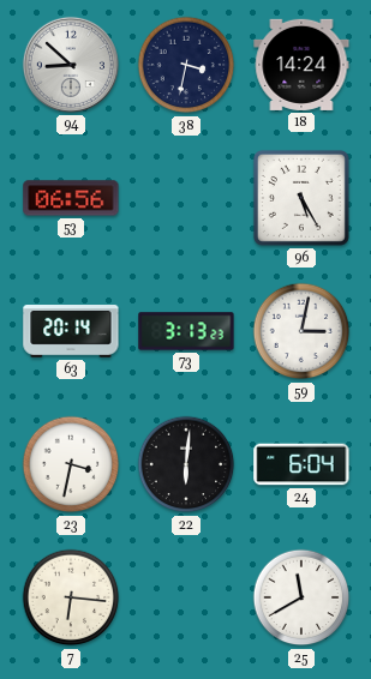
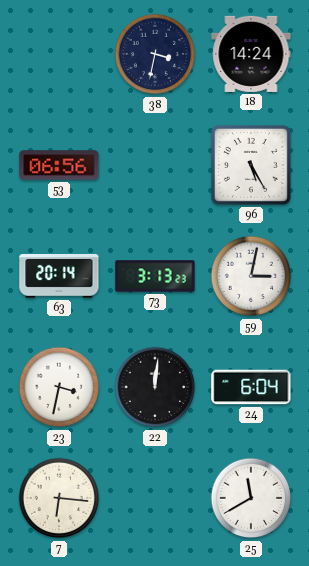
94: 8:52 -> none
22: 6:01 -> 12:01
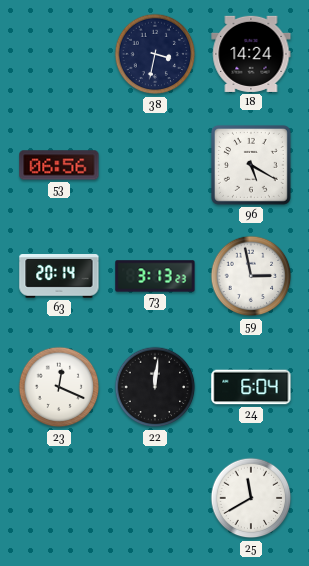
96: 5:25 -> 5:20
59: 3:02 -> 2:58
23: 3:32 -> 12:19
7: 6:16 -> none
